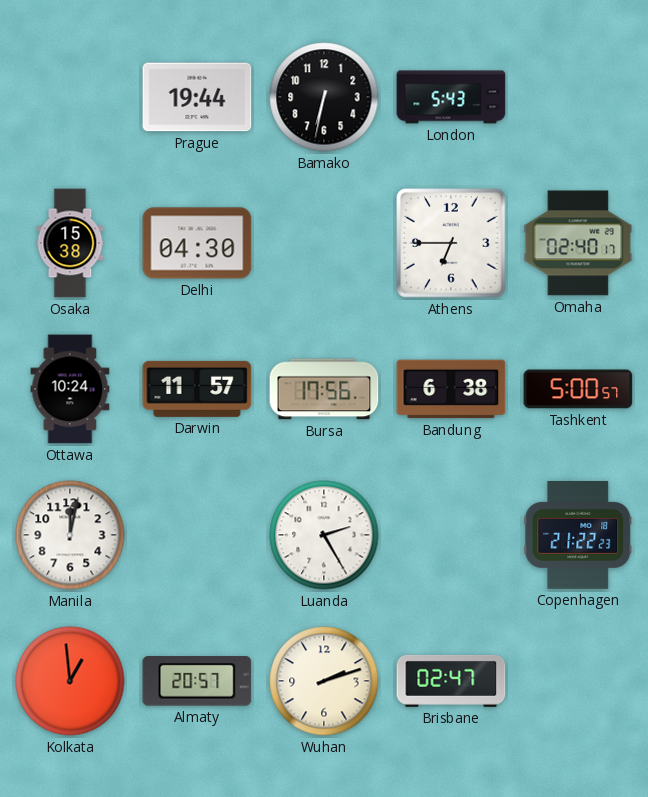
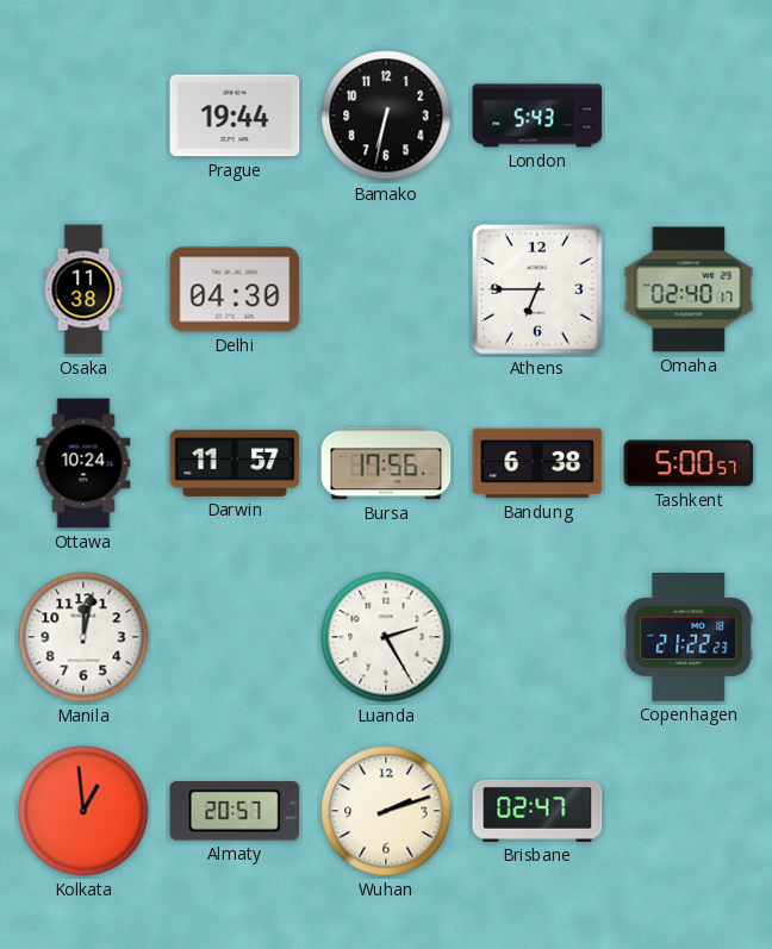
Osaka: 15:38 -> 11:38
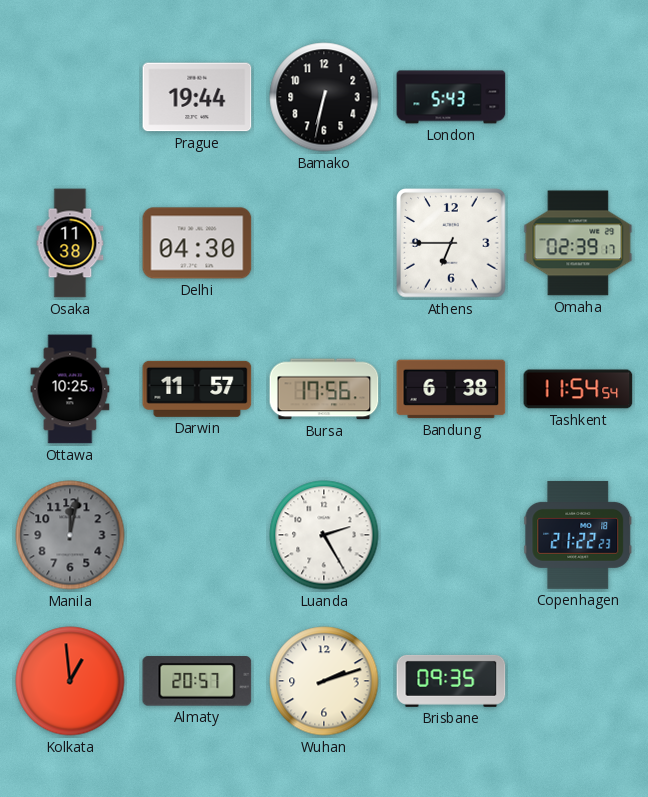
Omaha: 02:40 -> 02:39
Ottawa: 10:24 -> 10:25
Tashkent: 5:00 -> 11:54
Manila dial: white -> grey
Brisbane: 02:47 -> 09:35
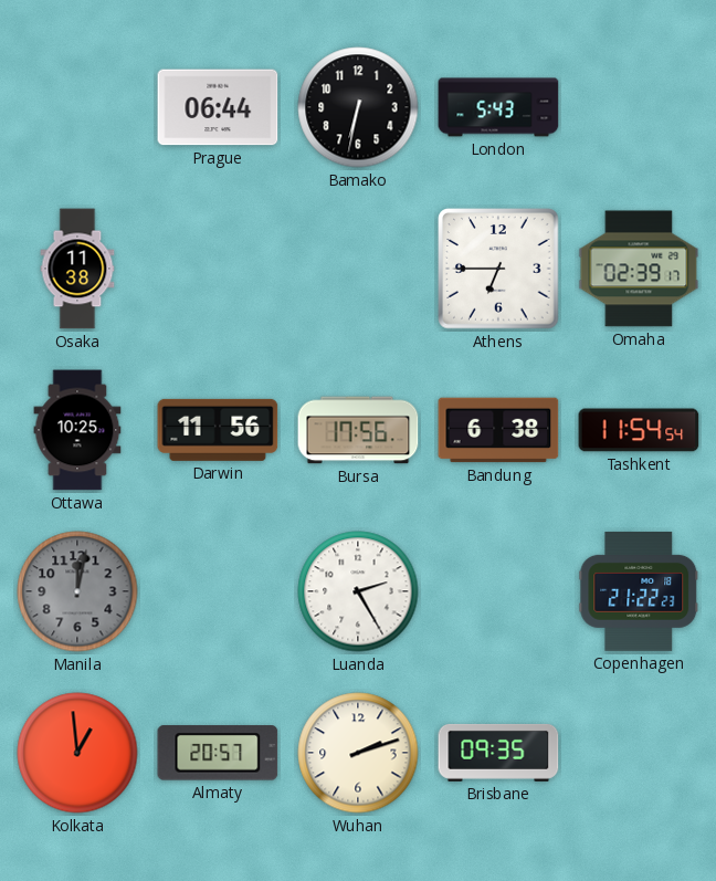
Prague: 19:44 -> 06:44
Delhi: 04:30 -> none
Darwin: 11:57 -> 11:56
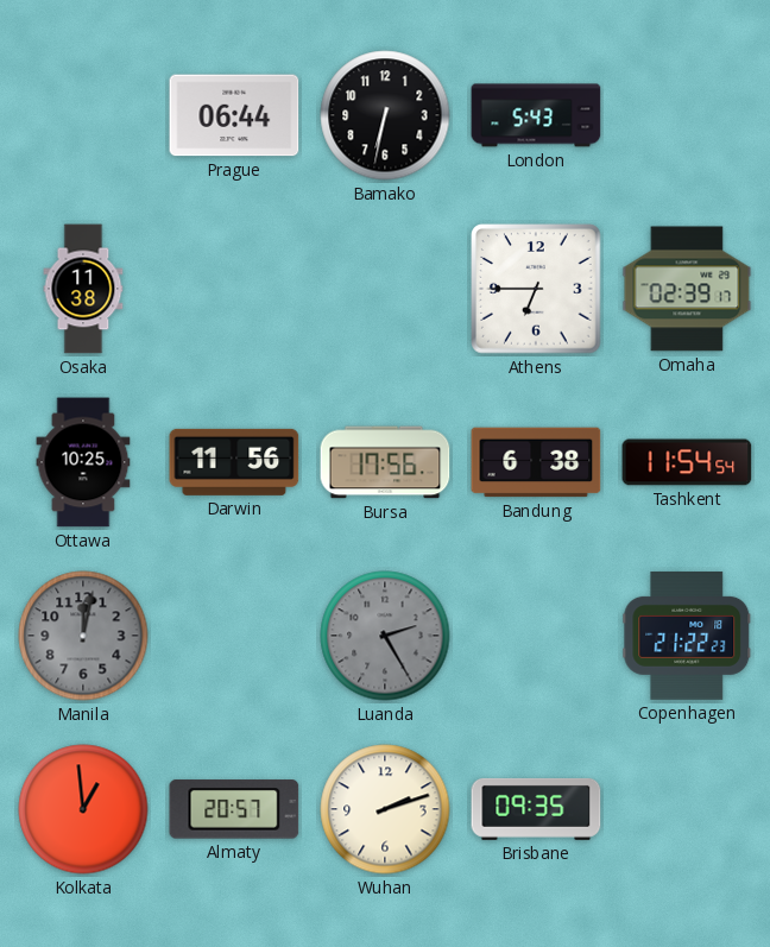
Luanda dial: white -> grey
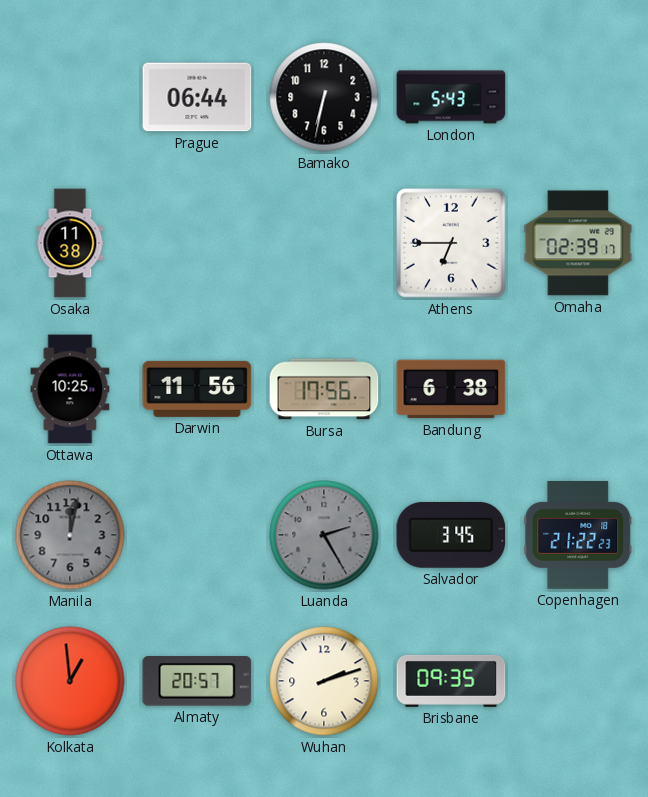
Tashkent: 11:54 -> none
Salvador: none -> 3:45
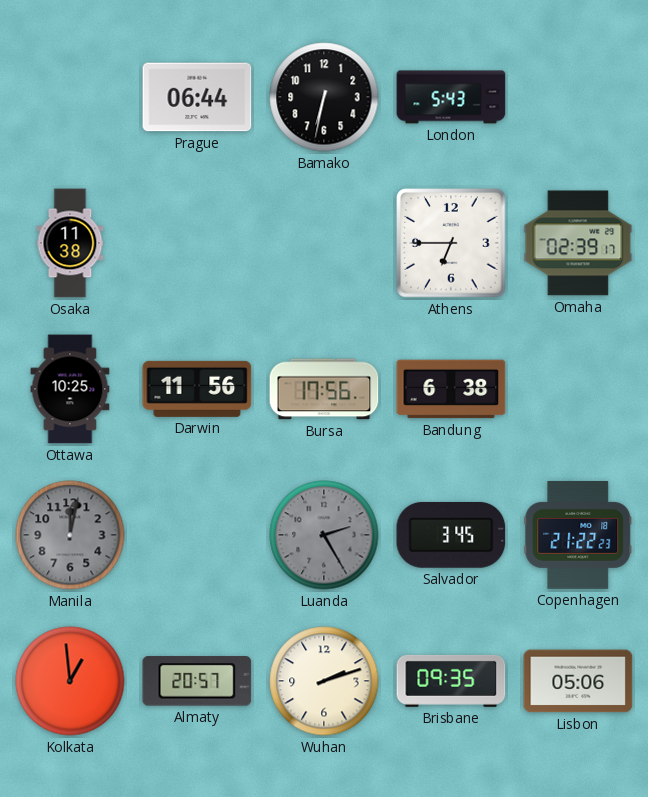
Lisbon: none -> 05:06
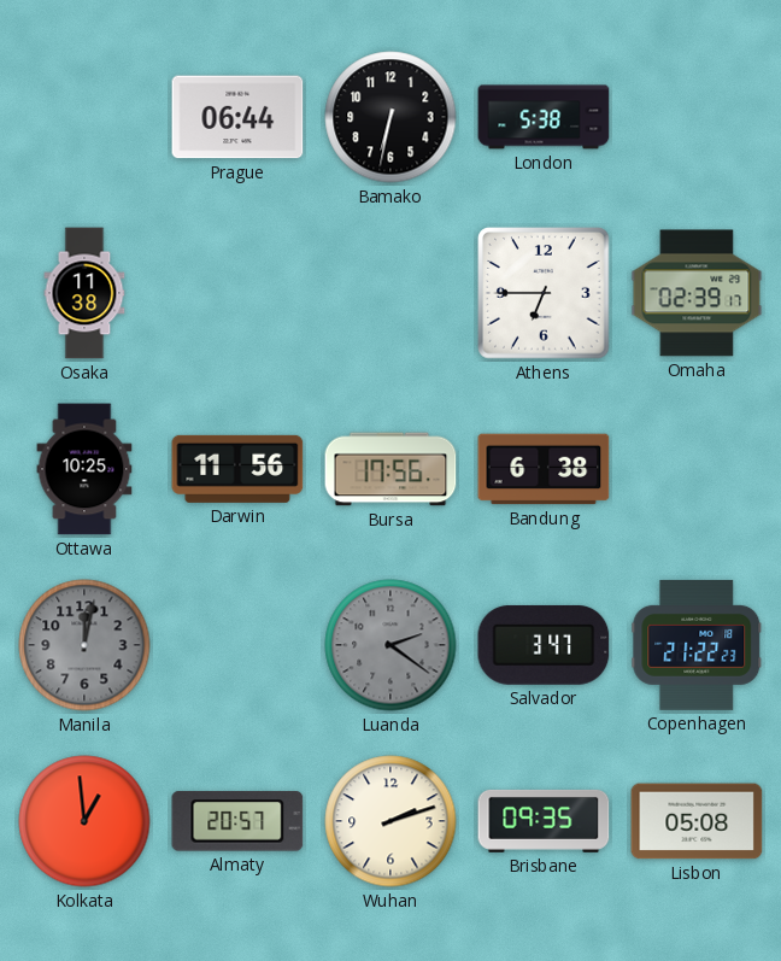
London: 5:43 -> 5:38
Luanda: 2:25 -> 2:21
Salvador: 3:45 -> 3:47
Lisbon: 05:06 -> 05:08
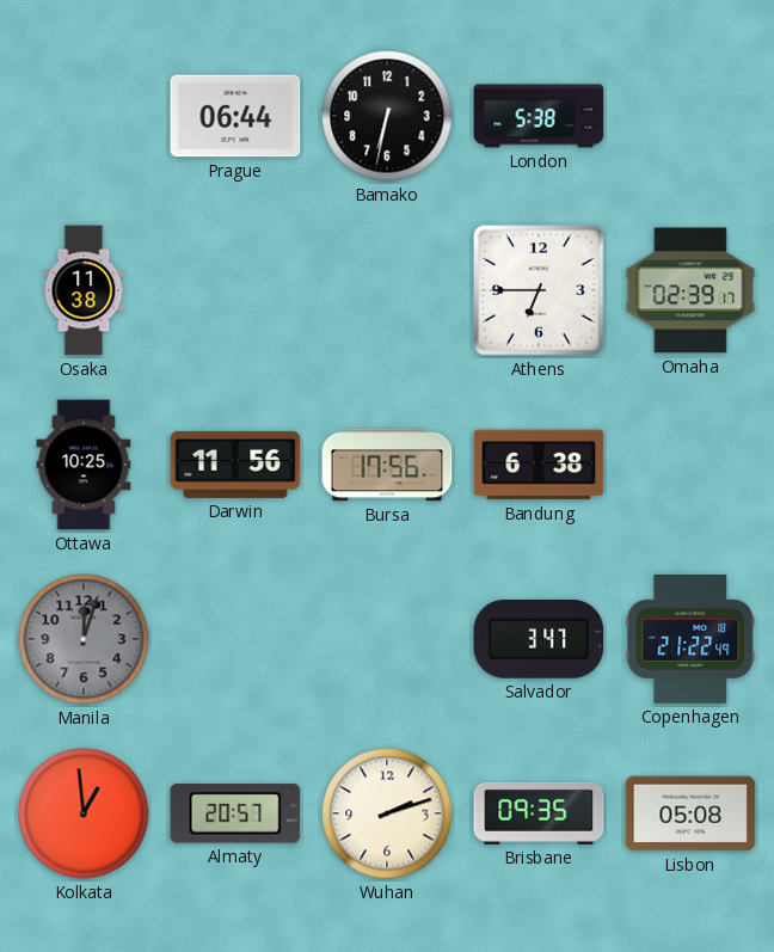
Manila: 12:02 -> 12:03
Luanda: 2:21 -> none
Copenhagen: 21:22:23 -> 21:22:49
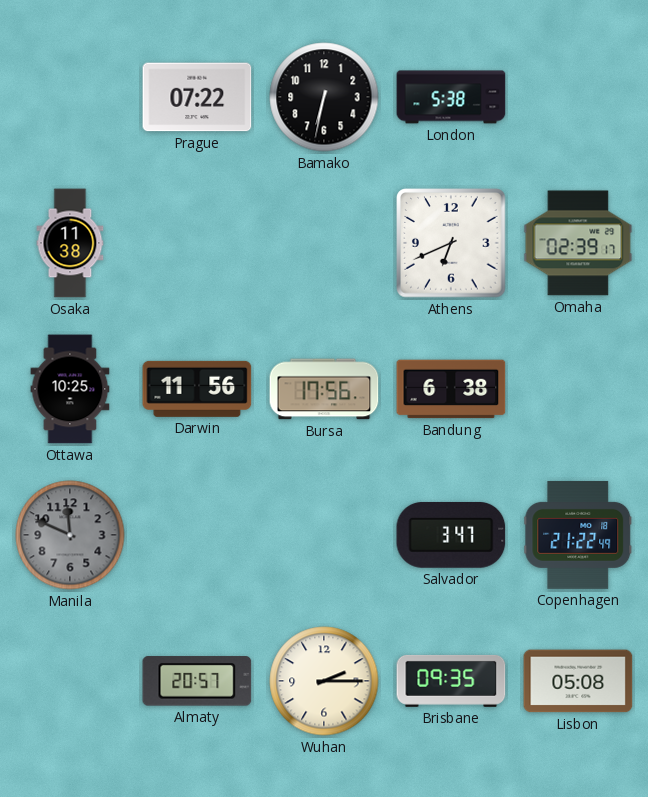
Prague: 06:44 -> 07:22
Athens: 6:45 -> 6:41
Manila: 12:03 -> 11:49
Kolkata: 12:59 -> none
Wuhan: 2:12 -> 2:15
